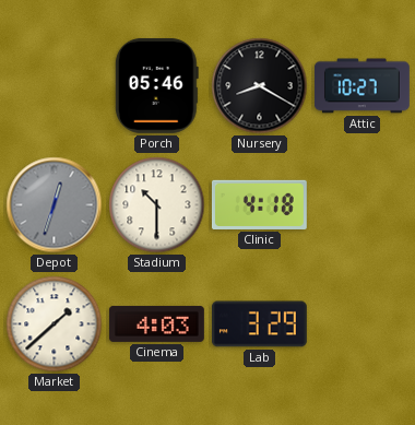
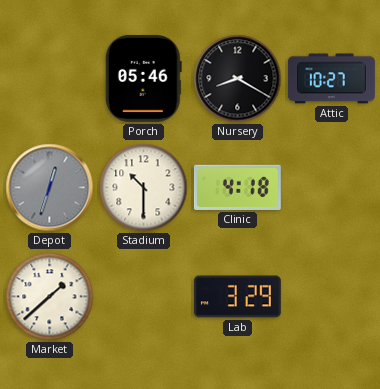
Cinema: 4:03 -> none
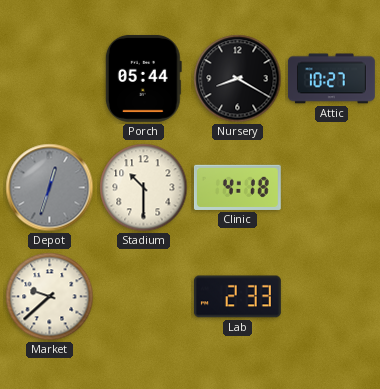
Porch: 05:46 -> 05:44
Market: 1:38 -> 9:38
Lab: 3:29 -> 2:33
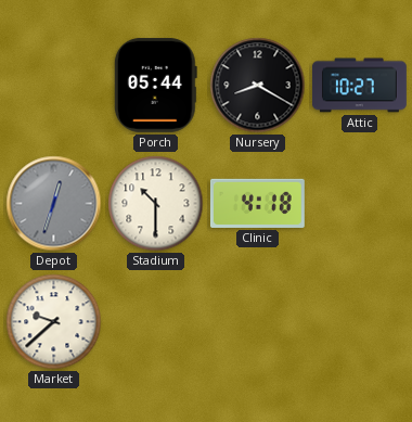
Lab: 2:33 -> none
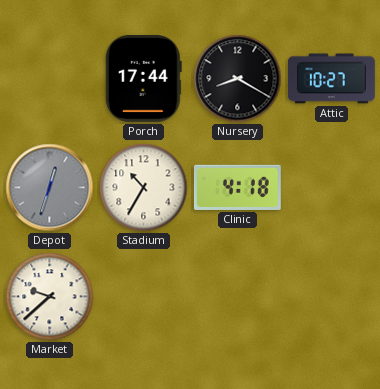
Porch: 05:44 -> 17:44
Stadium: 10:30 -> 10:35
